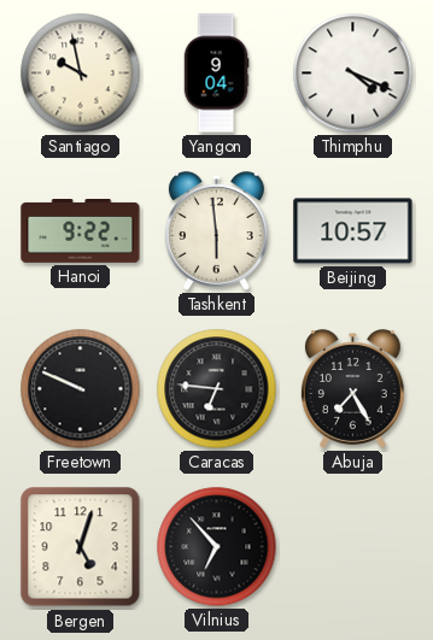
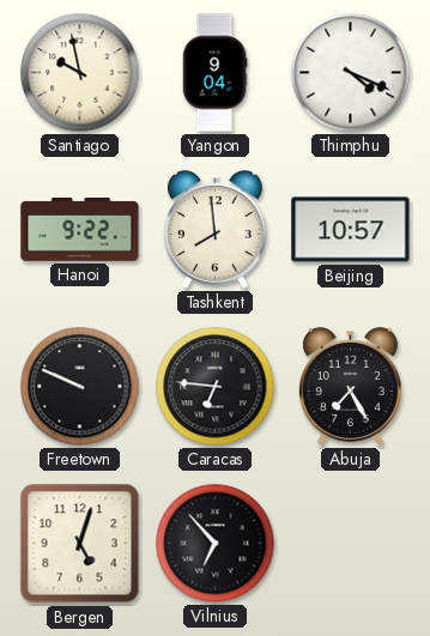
Tashkent: 5:59 -> 7:59
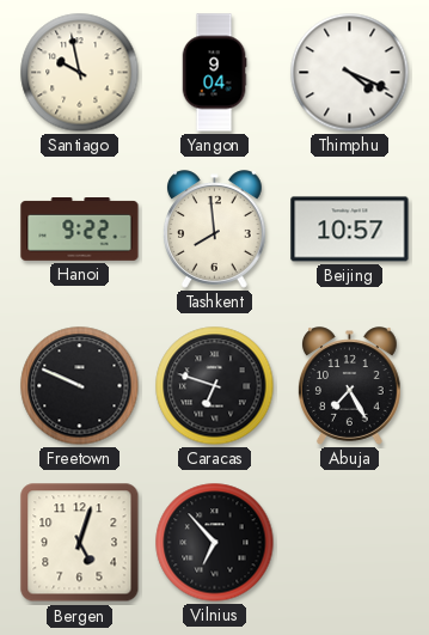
Caracas: 6:46 -> 6:48
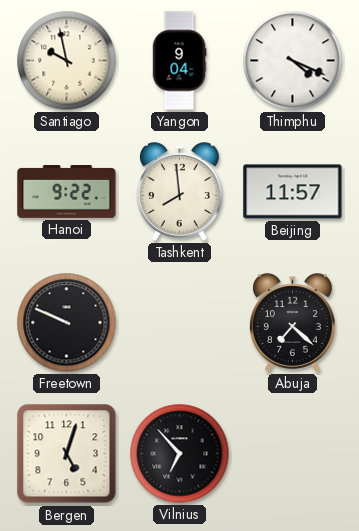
Beijing: 10:57 -> 11:57
Caracas: 6:48 -> none
Abuja: 7:25 -> 7:22
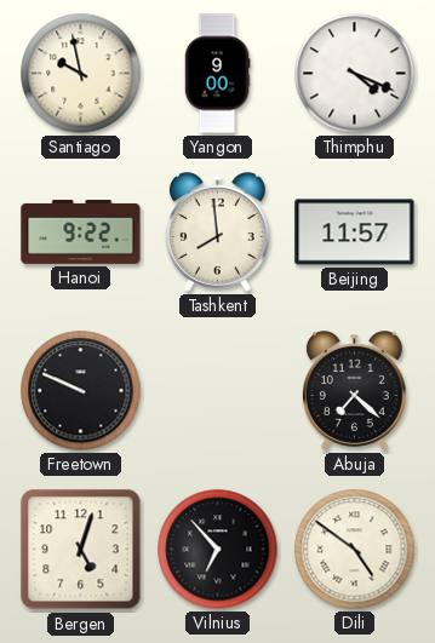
Yangon: 9:04 -> 9:00
Dili: none -> 4:51
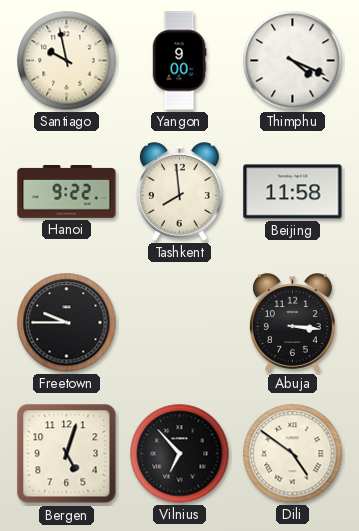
Beijing: 11:57 -> 11:58
Freetown: 9:49 -> 9:45
Abuja: 7:22 -> 3:16
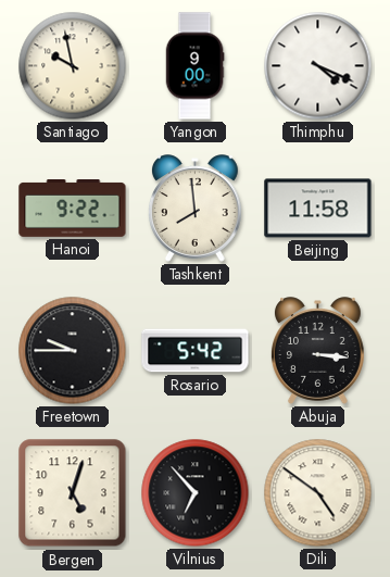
Rosario: none -> 5:42
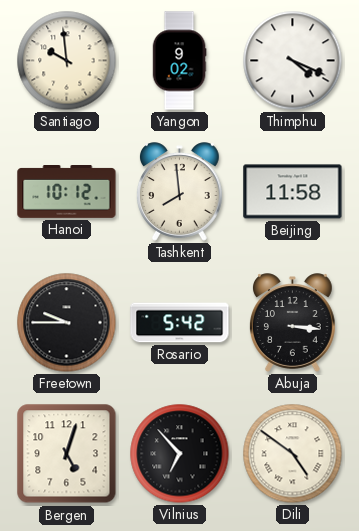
Santiago: 9:58 -> 9:59
Yangon: 9:00 -> 9:02
Hanoi: 9:22 -> 10:12
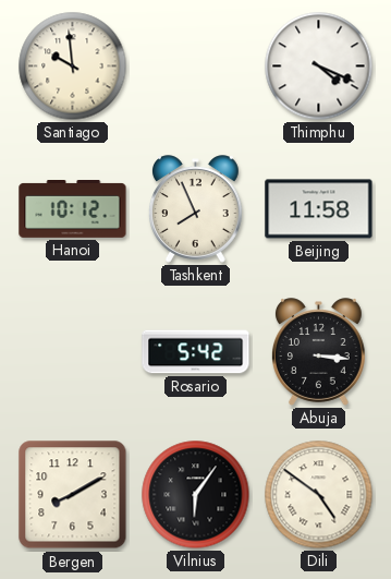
Yangon: 9:02 -> none
Tashkent: 7:59 -> 7:56
Freetown: 9:45 -> none
Bergen: 5:03 -> 8:10
Vilnius: 6:53 -> 6:06
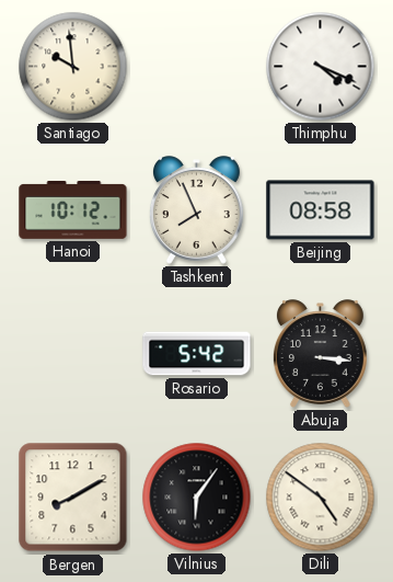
Beijing: 11:58 -> 08:58
